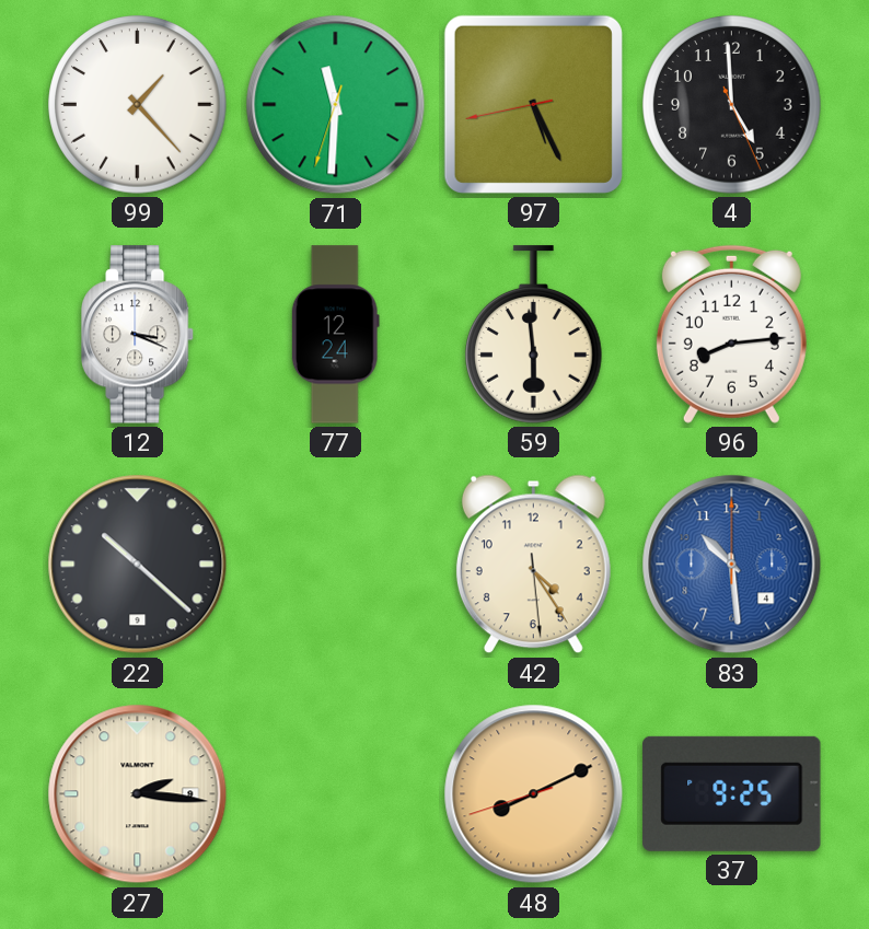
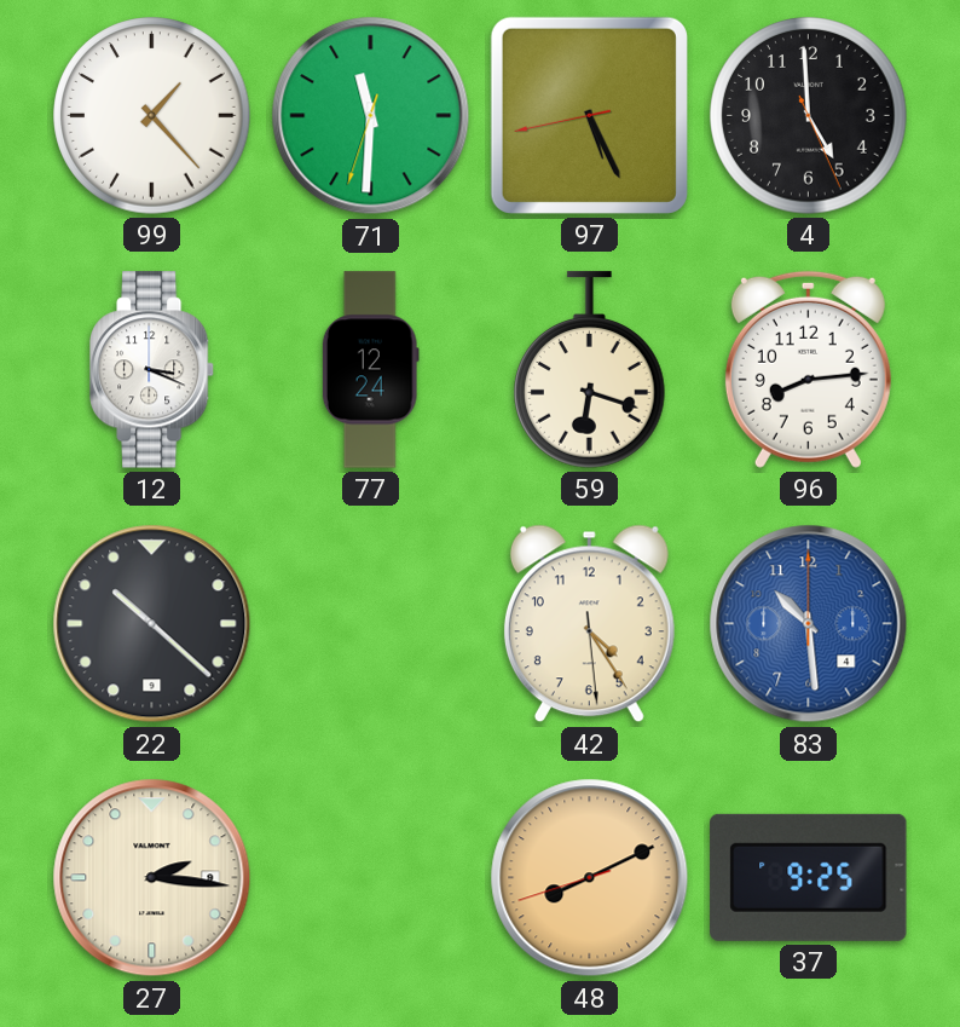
59: 5:59 -> 6:18
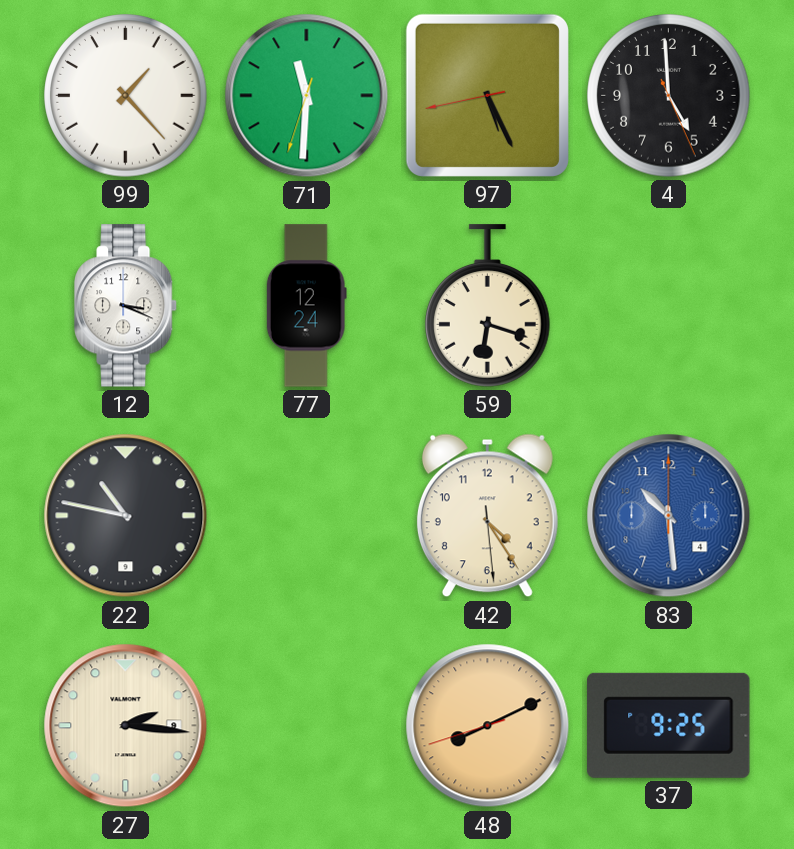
96: 8:14 -> none
22: 10:22 -> 10:47
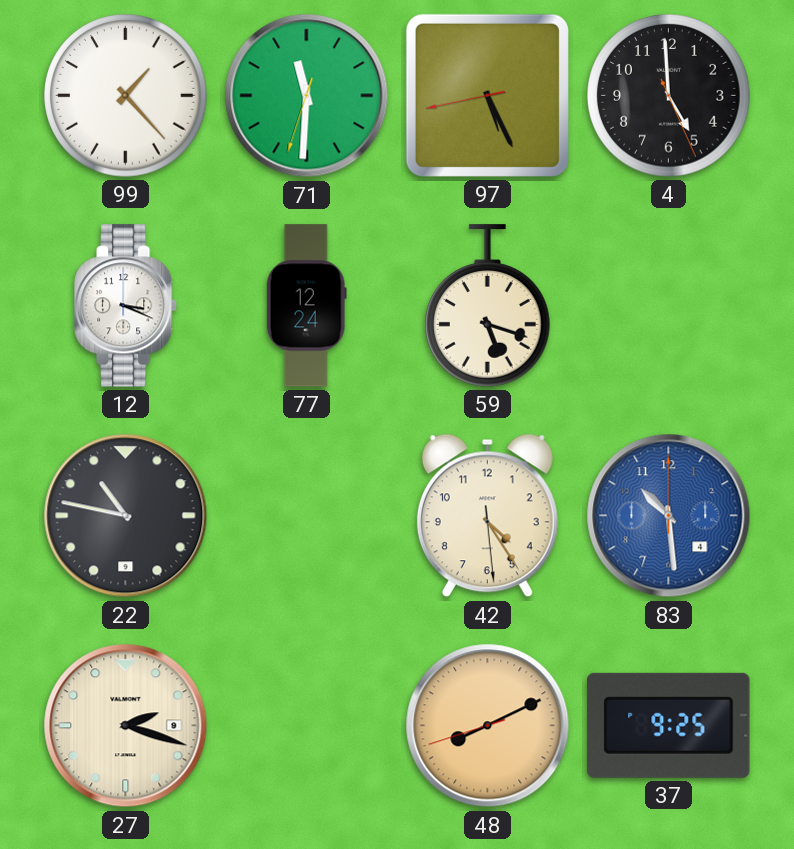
59: 6:18 -> 5:18
27: 2:16 -> 2:18
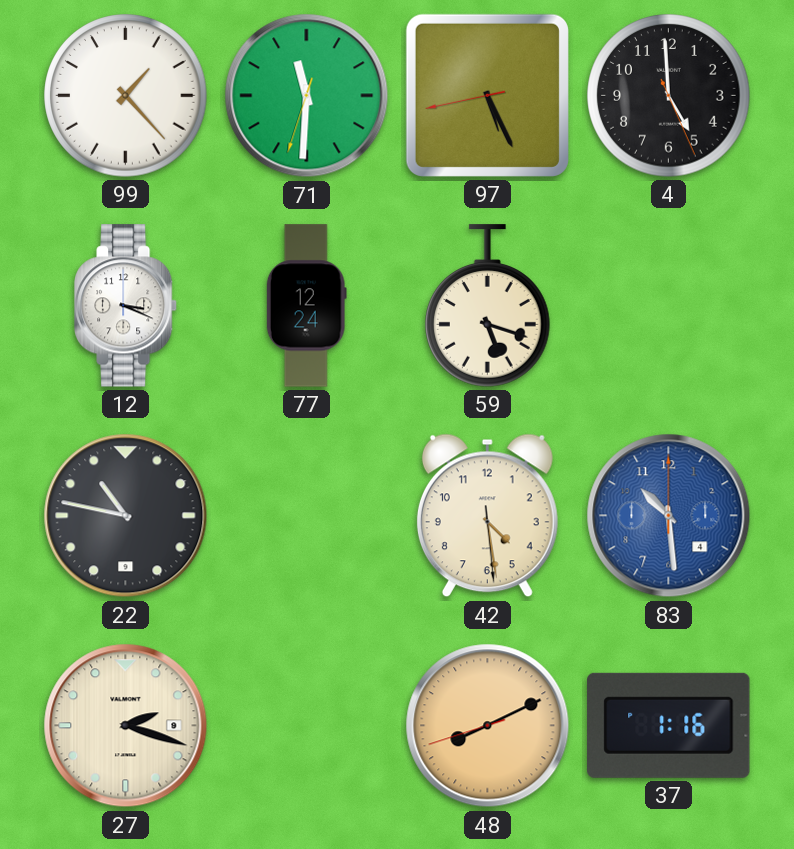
42: 4:24 -> 4:28
37: 9:25 -> 1:16
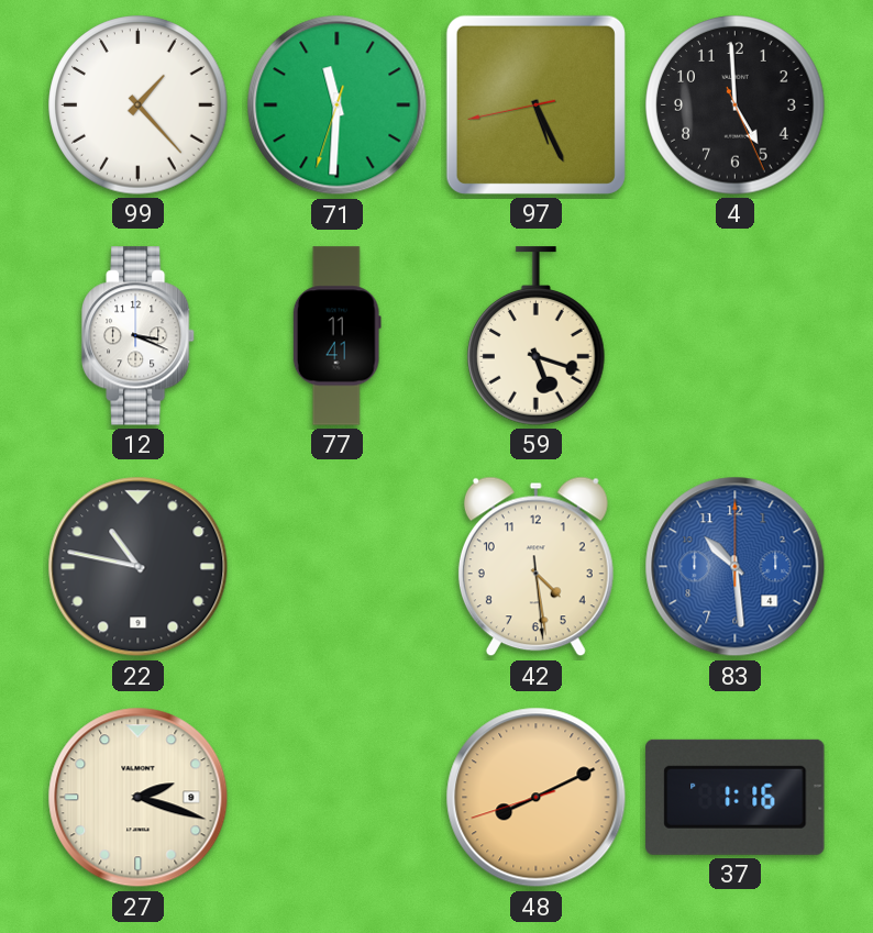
77: 12:24 -> 11:41
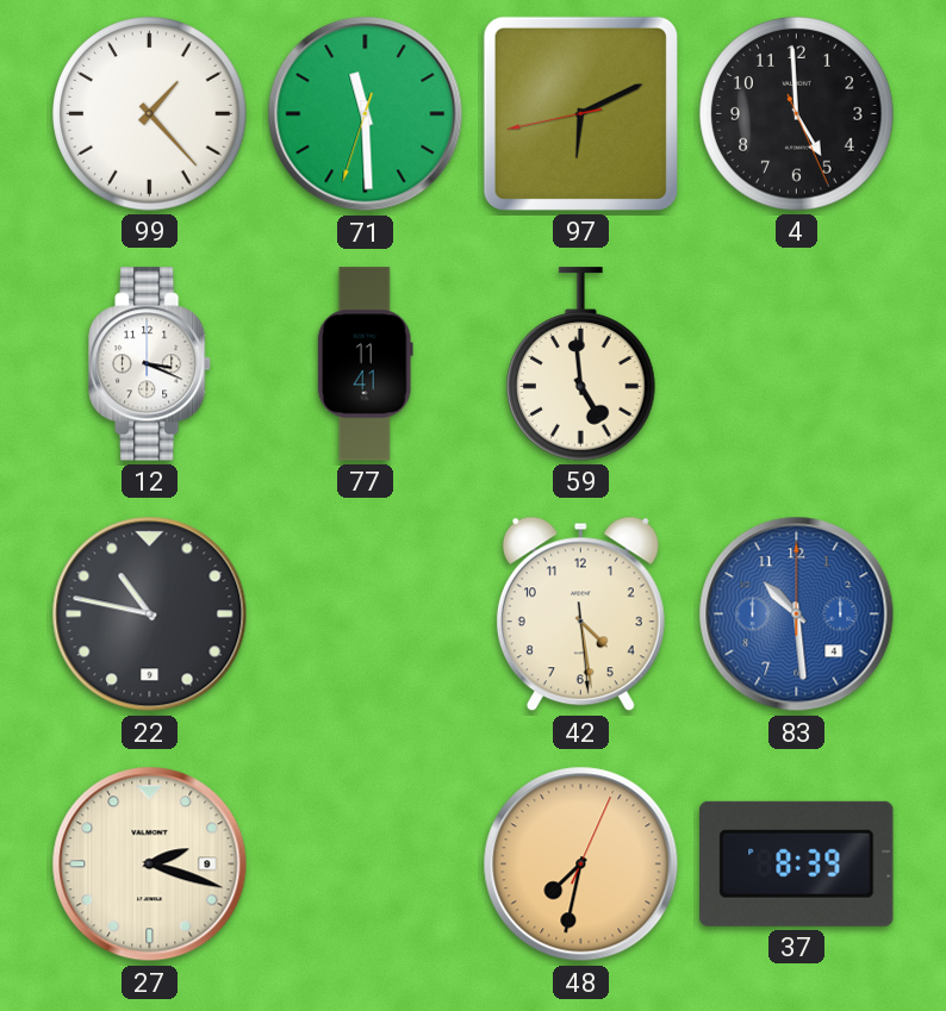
71: 11:30 -> 11:29
97: 5:25 -> 6:10
59: 5:18 -> 4:59
48: 8:10 -> 7:32
37: 1:16 -> 8:39
